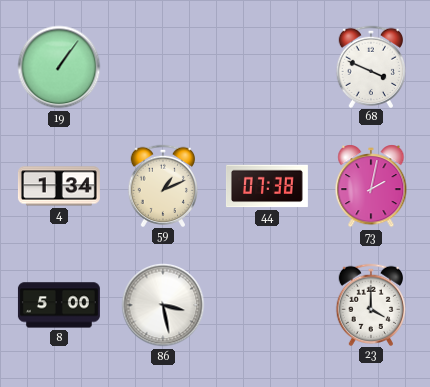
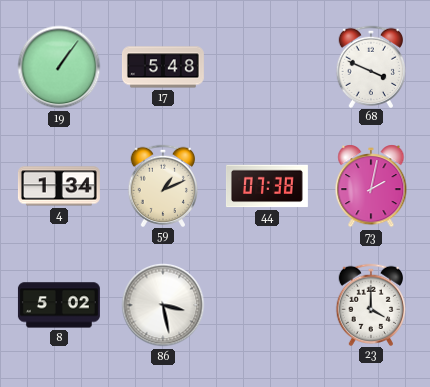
17: none -> 5:48
8: 5:00 -> 5:02
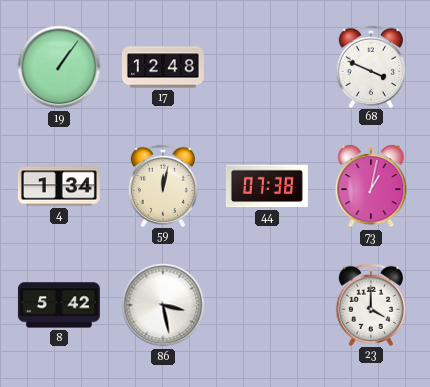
17: 5:48 -> 12:48
59: 1:11 -> 12:02
73: 2:02 -> 1:02
8: 5:02 -> 5:42
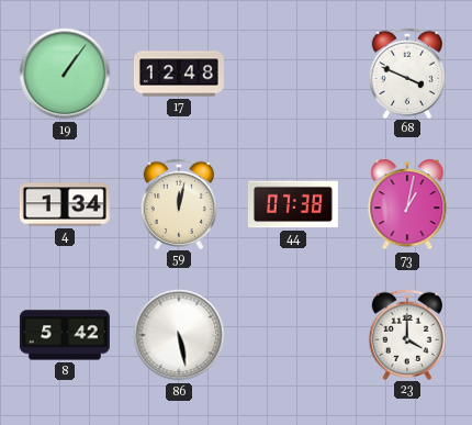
86: 3:28 -> 5:28
